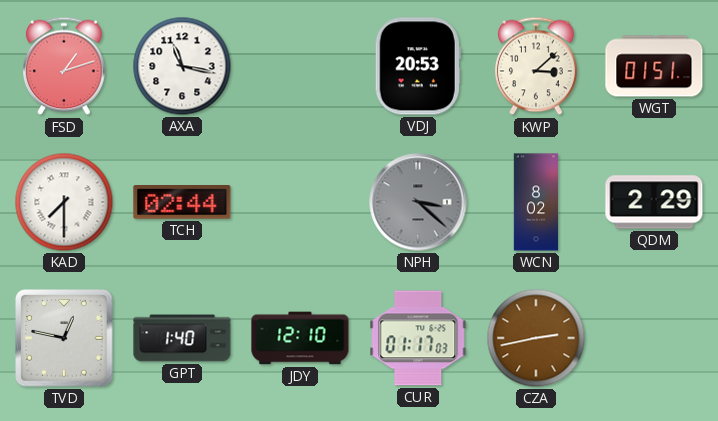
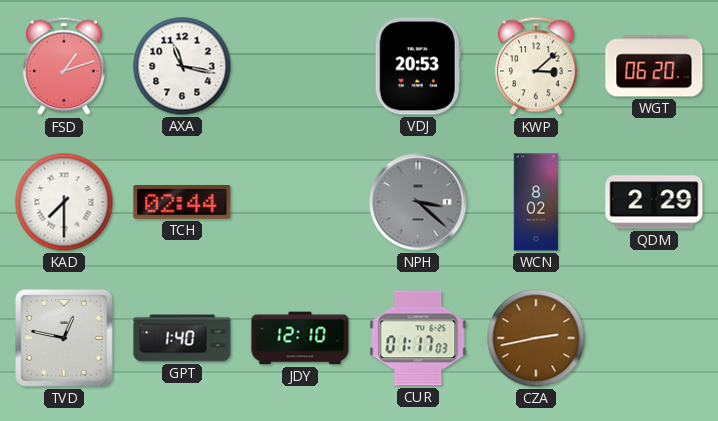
WGT: 01:51 -> 06:20
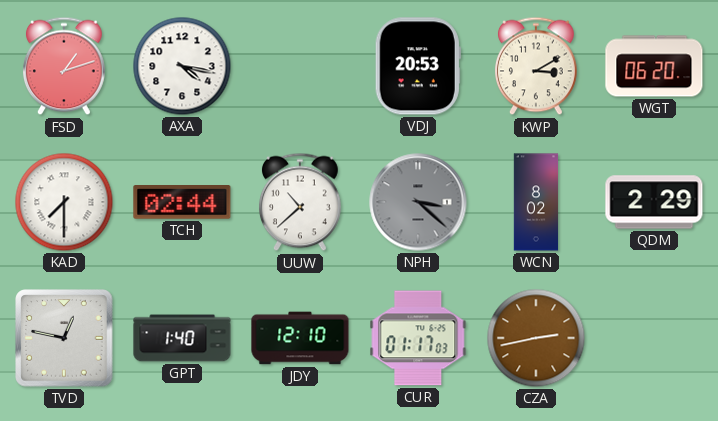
AXA: 11:17 -> 4:17
KWP: 3:08 -> 3:10
UUW: none -> 10:38
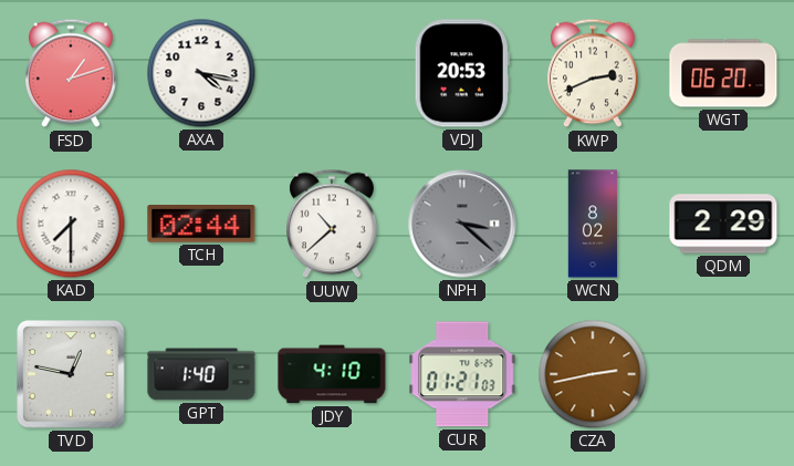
KWP: 3:10 -> 2:41
JDY: 12:10 -> 4:10
CUR: 01:17 -> 01:21
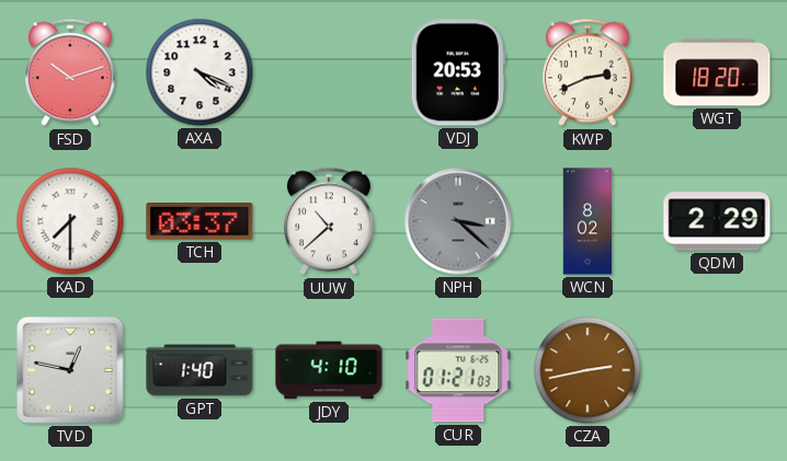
FSD: 1:12 -> 10:12
AXA: 4:17 -> 4:19
WGT: 06:20 -> 18:20
TCH: 02:44 -> 03:37
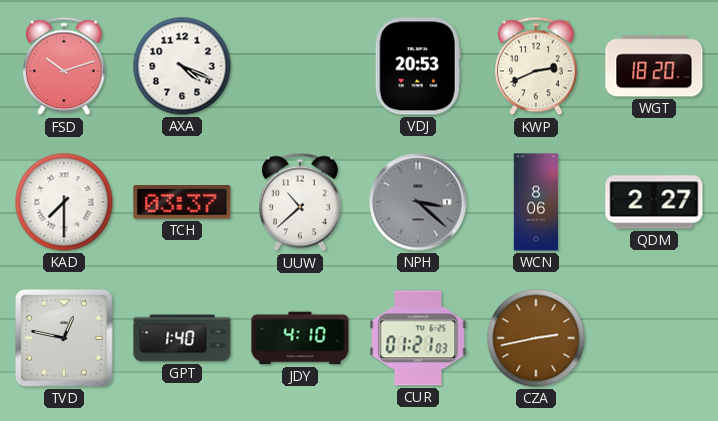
WCN: 8:02 -> 8:06
QDM: 2:29 -> 2:27
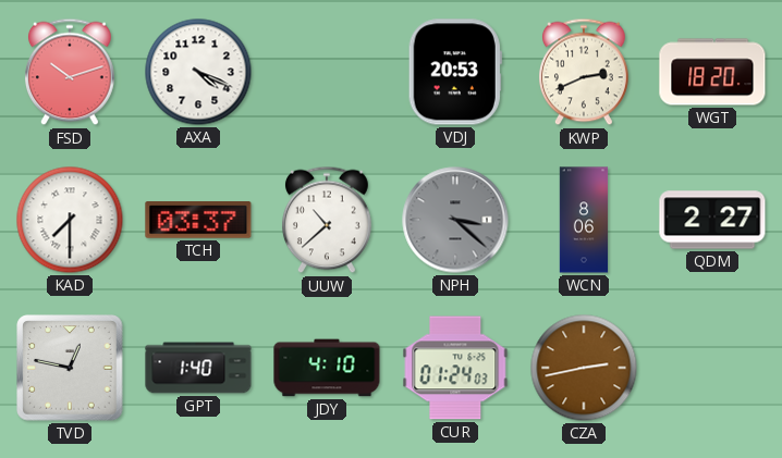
CUR: 01:21 -> 01:24
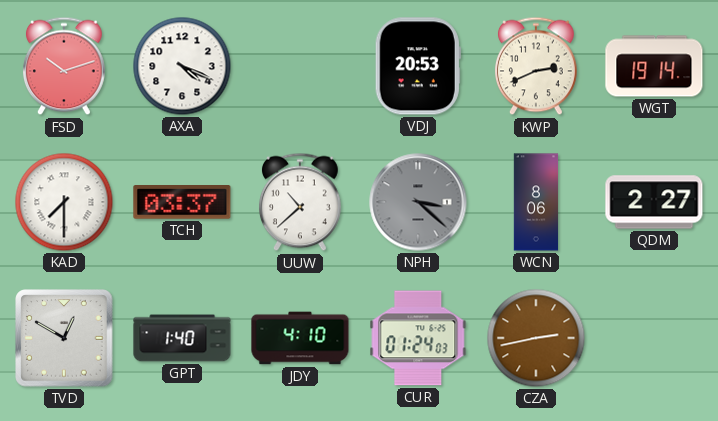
WGT: 18:20 -> 19:14
TVD: 12:47 -> 12:50
